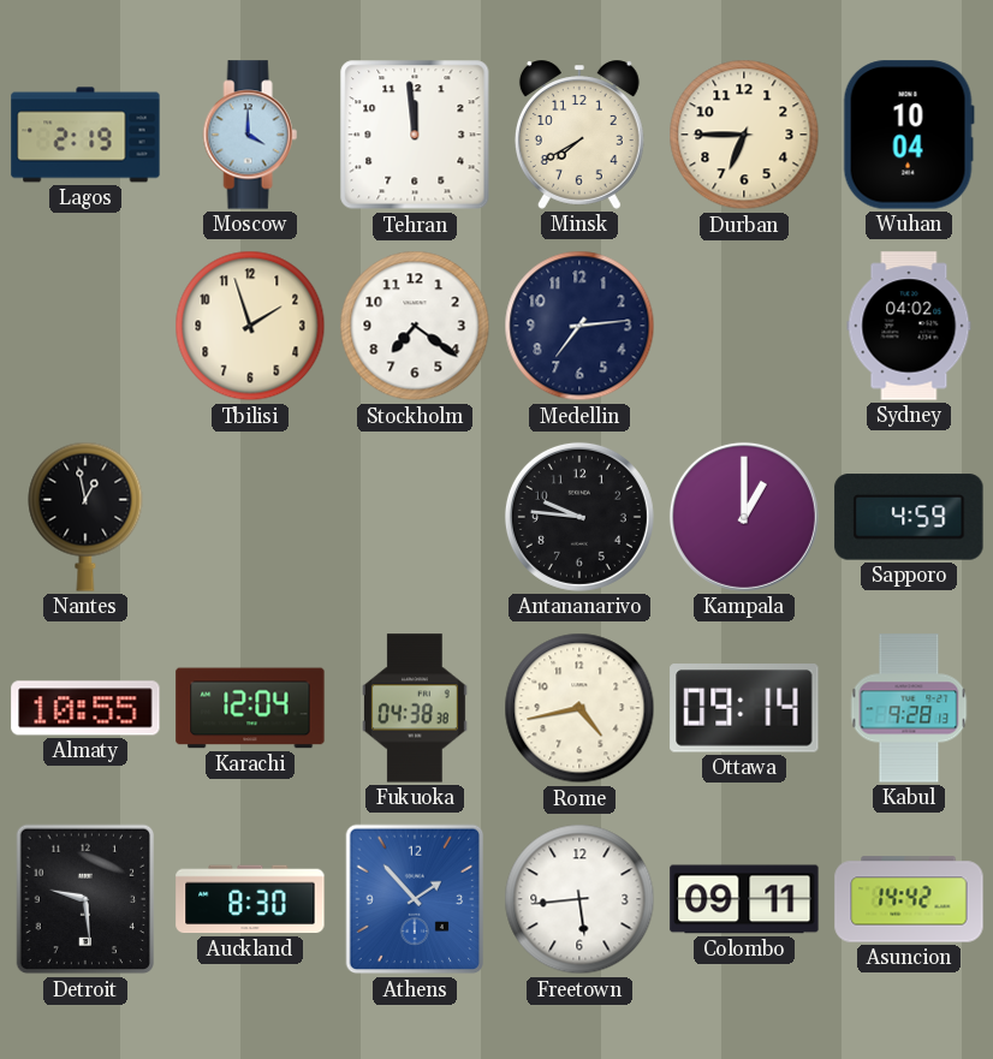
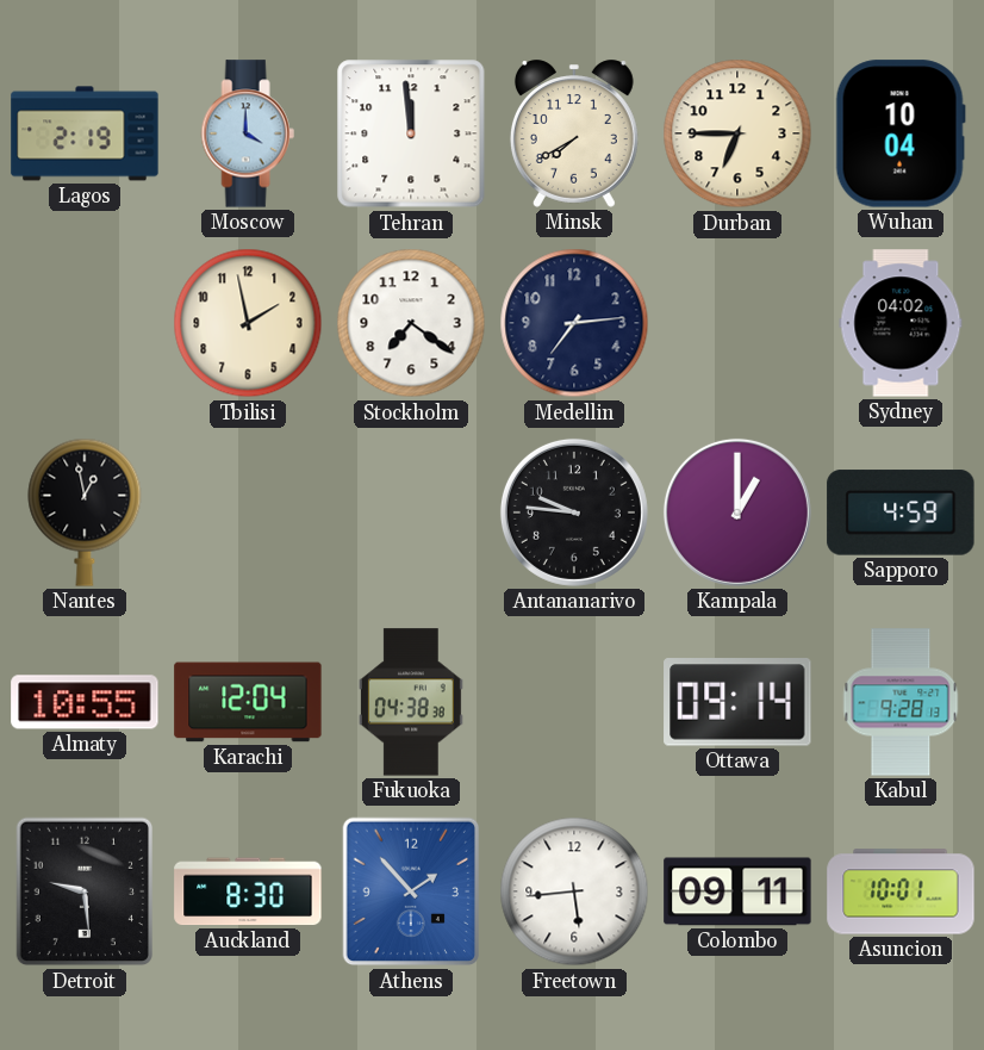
Tbilisi: 1:57 -> 1:58
Rome: 4:43 -> none
Asuncion: 14:42 -> 10:01
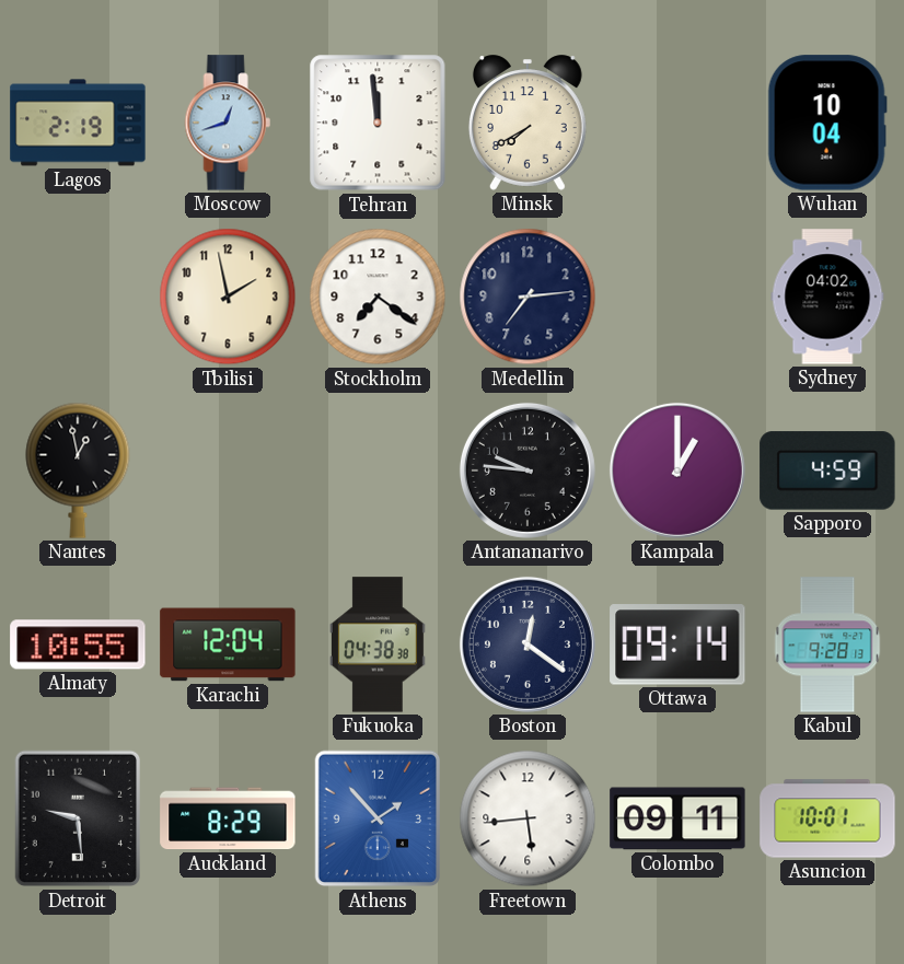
Moscow: 4:00 -> 12:42
Durban: 6:45 -> none
Boston: none -> 12:21
Auckland: 8:30 -> 8:29
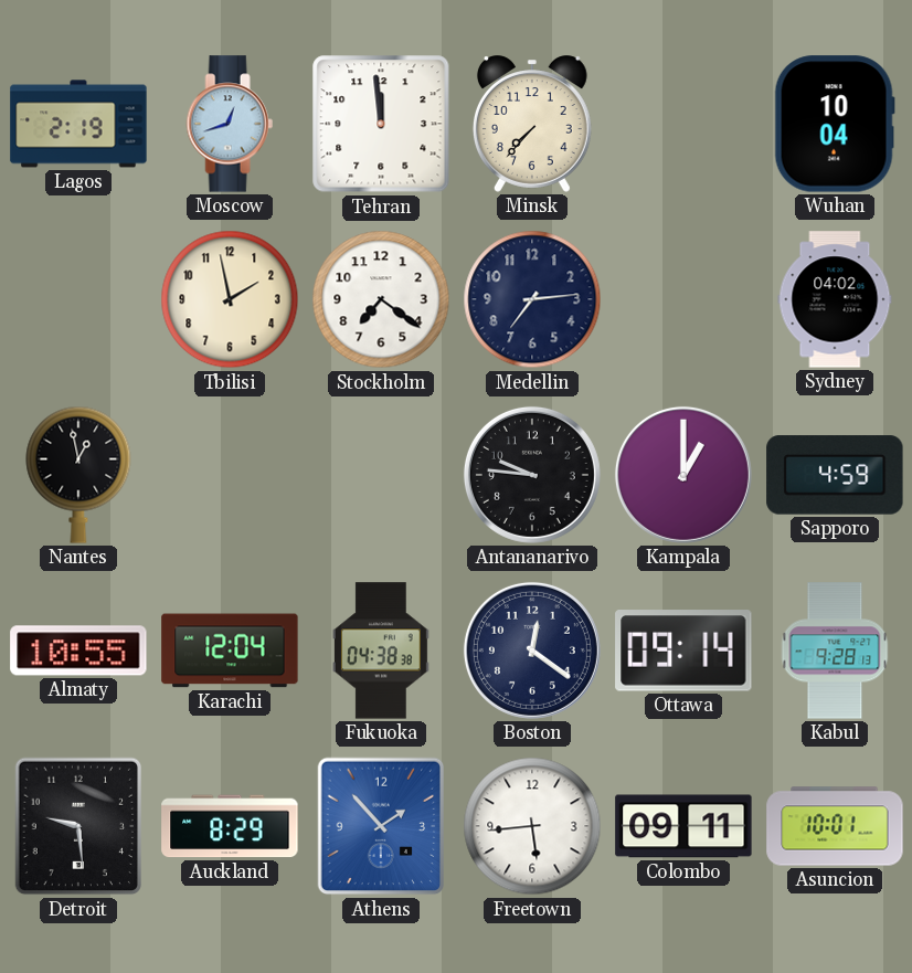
Minsk: 7:40 -> 7:37
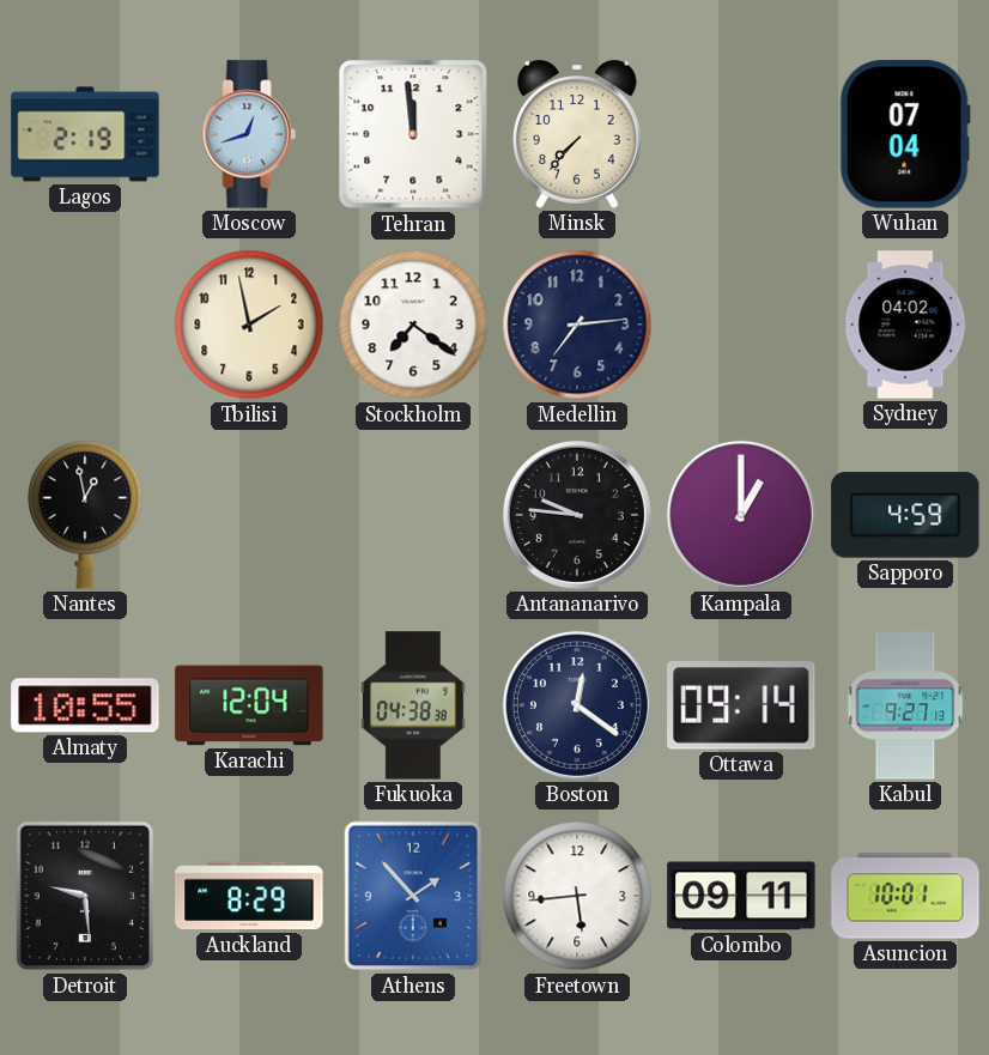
Wuhan: 10:04 -> 07:04
Kabul: 9:28 -> 9:27
